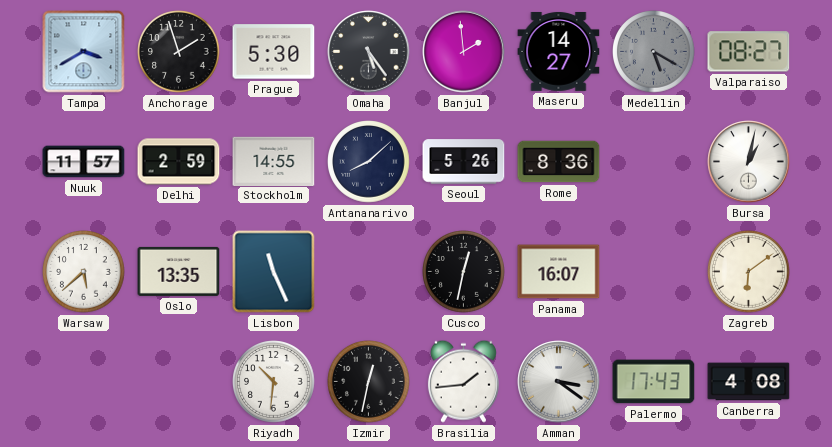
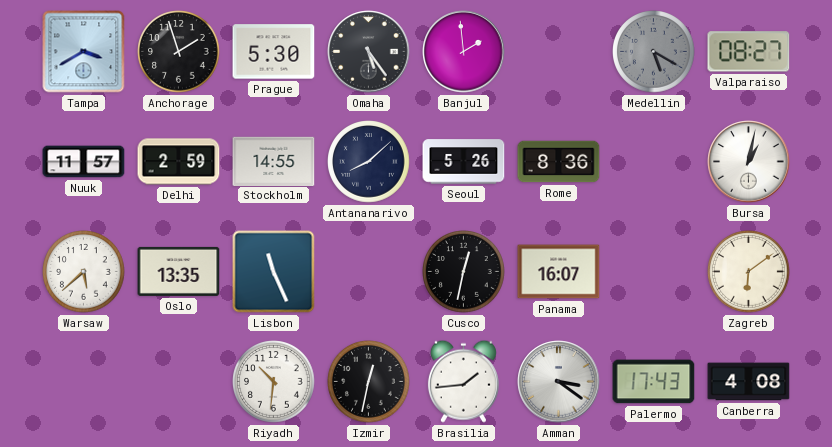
Maseru: 14:27 -> none
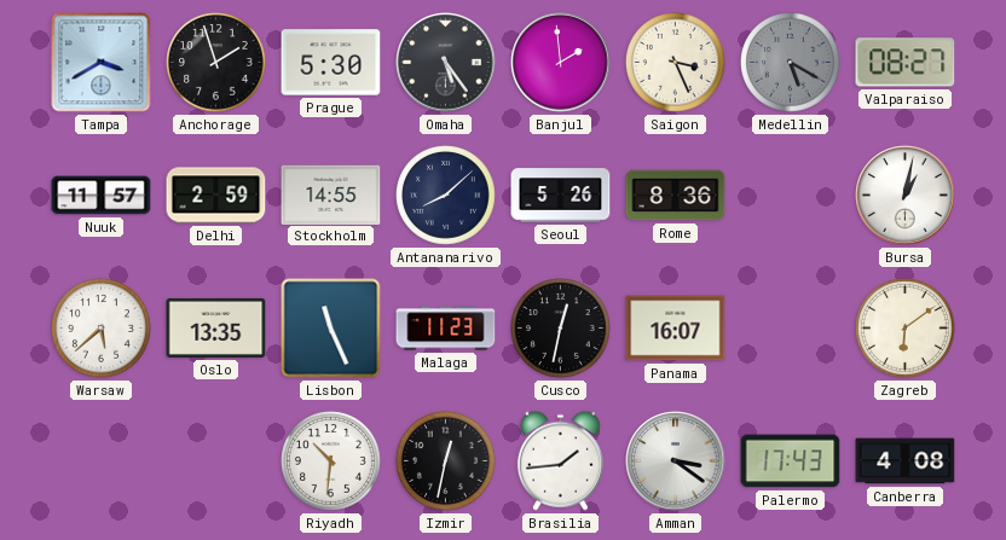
Saigon: none -> 3:26
Malaga: none -> 11:23
